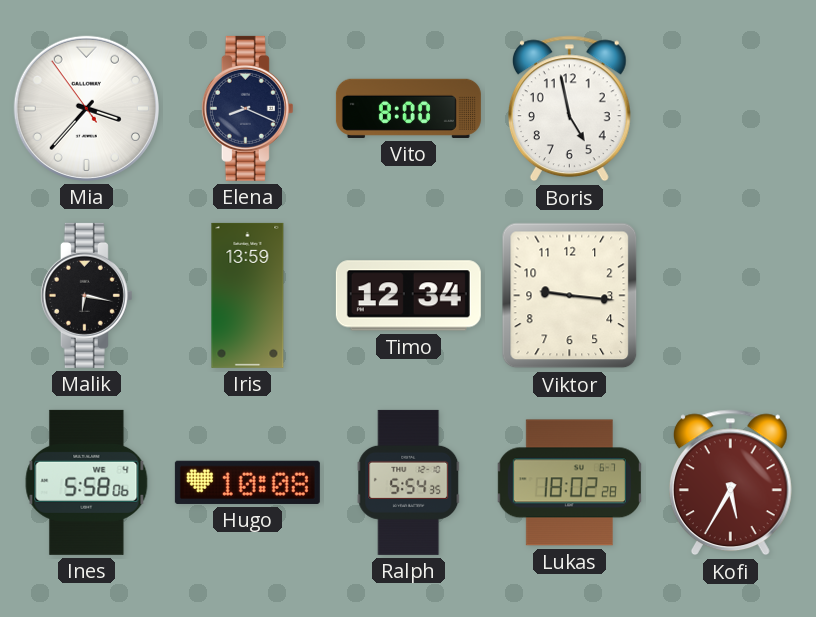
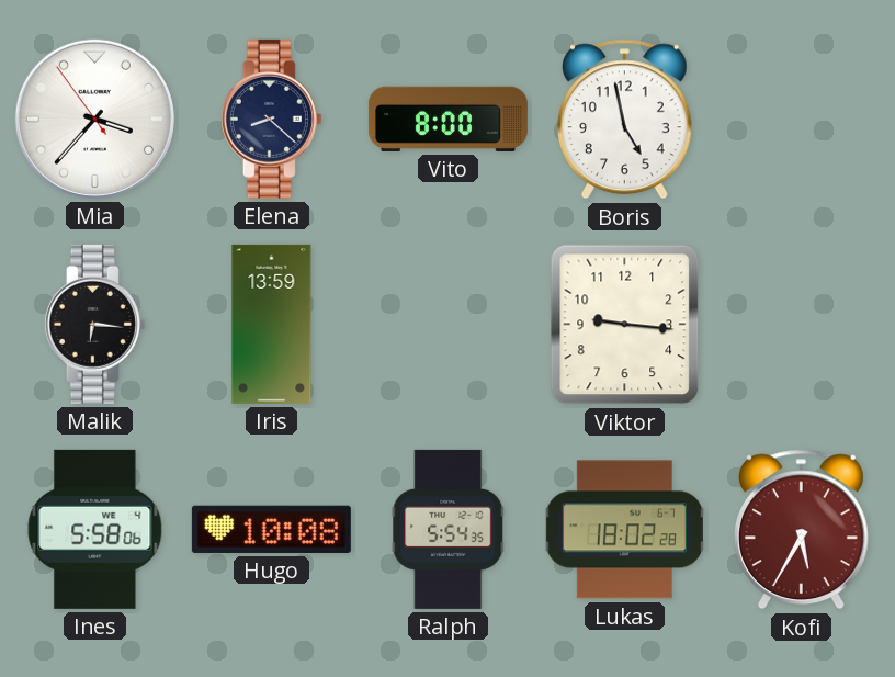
Elena: 8:19 -> 8:22
Malik: 6:17 -> 6:16
Timo: 12:34 -> none
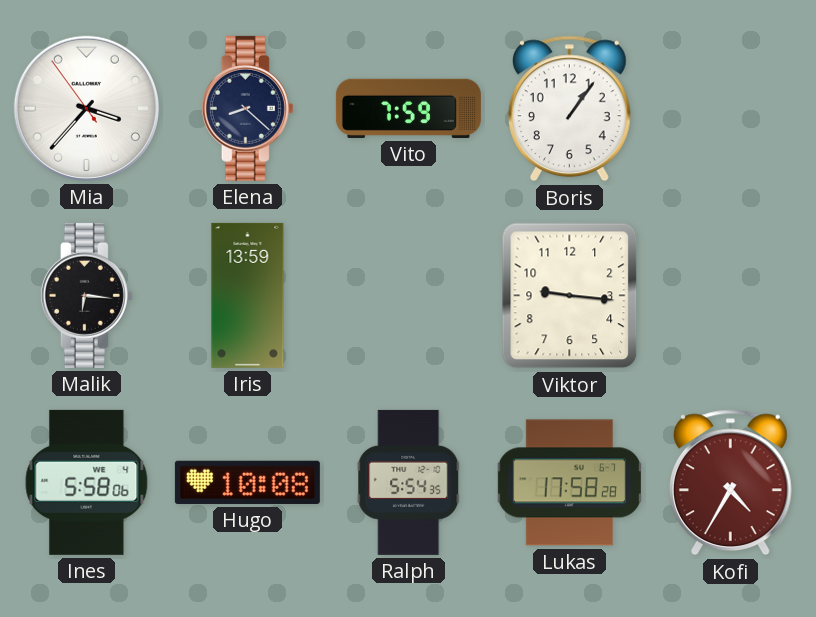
Vito: 8:00 -> 7:59
Boris: 4:58 -> 1:06
Lukas: 18:02 -> 17:58
Kofi: 5:35 -> 4:35
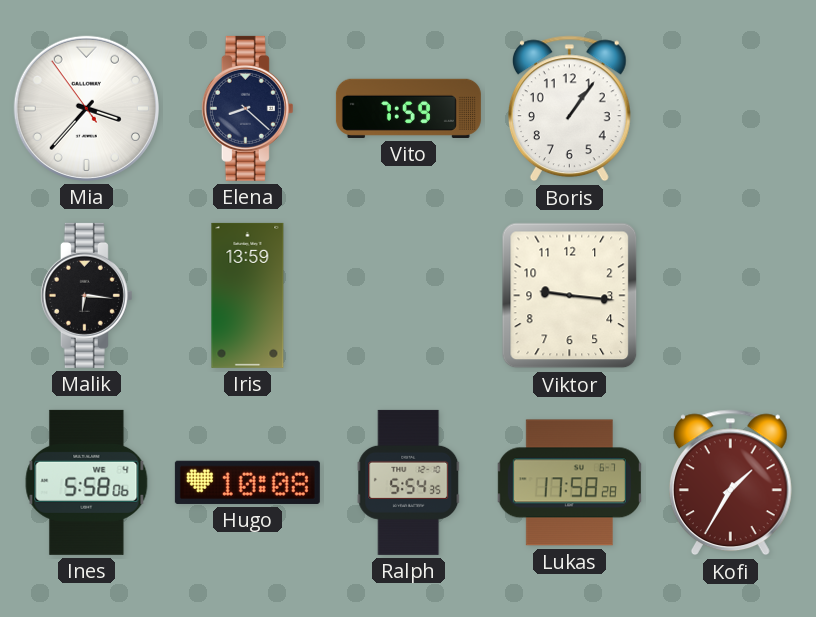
Kofi: 4:35 -> 1:35
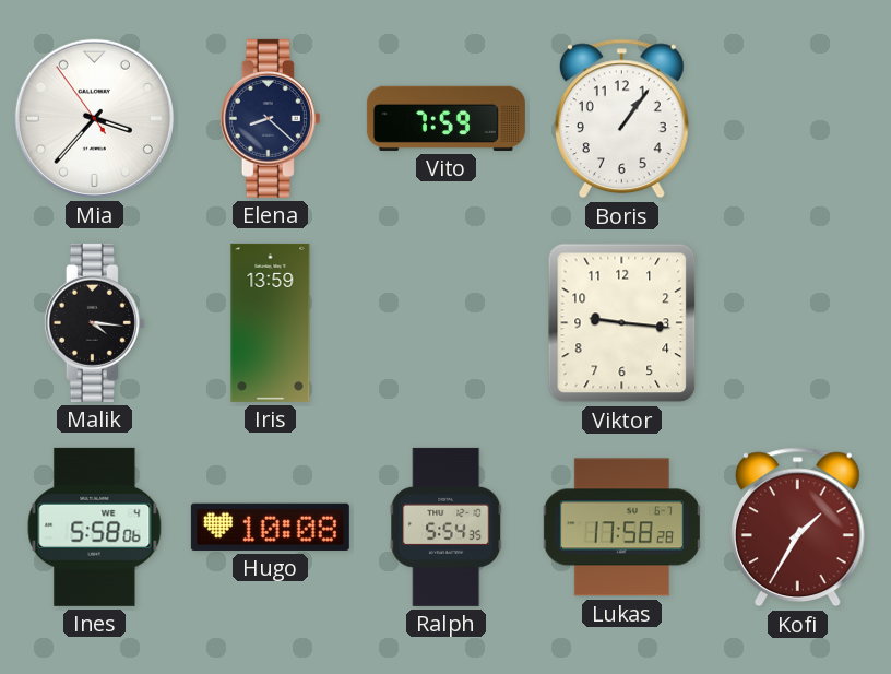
Malik: 6:16 -> 4:16
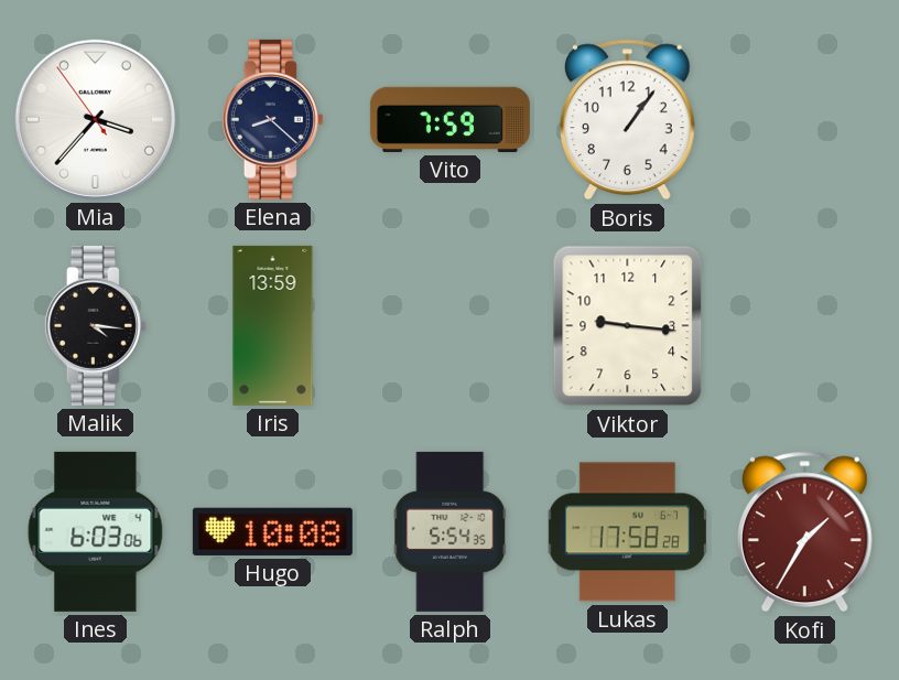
Ines: 5:58 -> 6:03
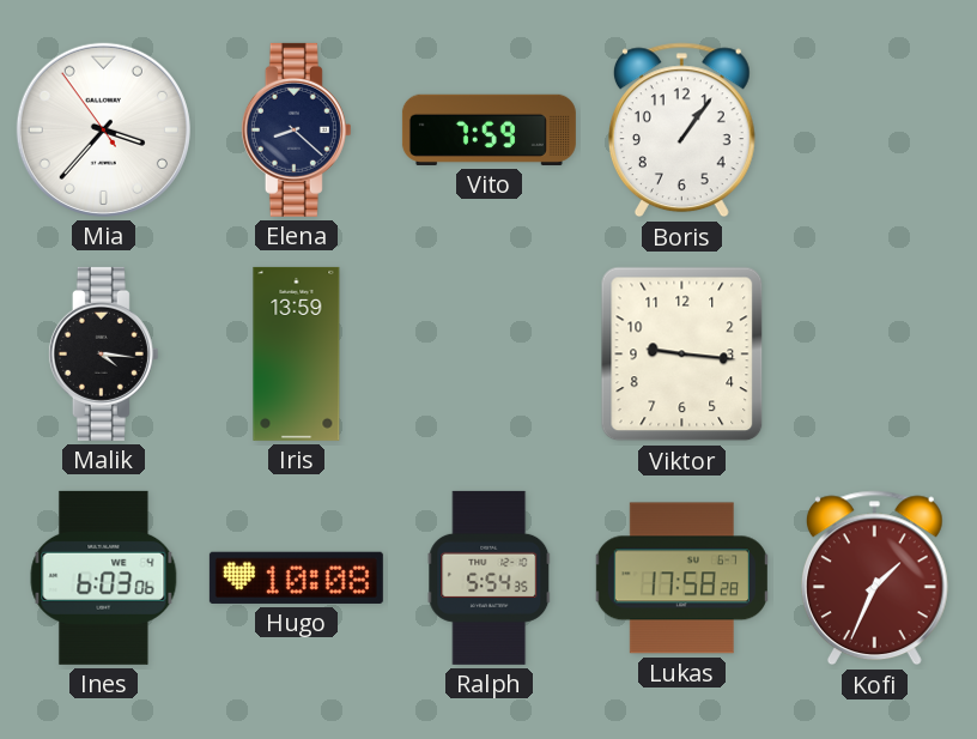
Kofi: 1:35 -> 1:34
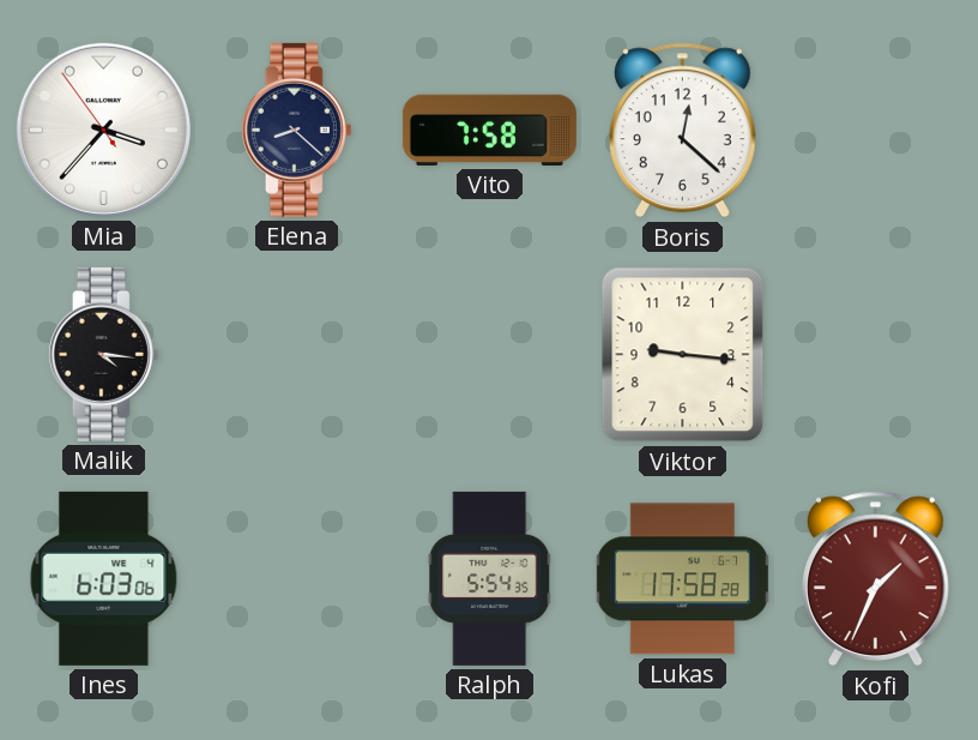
Vito: 7:59 -> 7:58
Boris: 1:06 -> 12:22
Iris: 13:59 -> none
Hugo: 10:08 -> none
